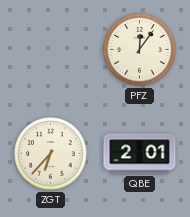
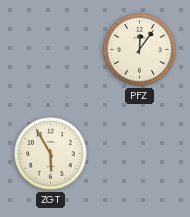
ZGT: 6:37 -> 5:55
QBE: 2:01 -> none
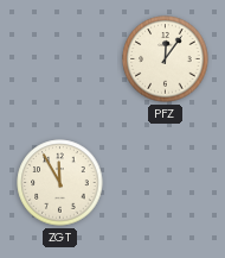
ZGT: 5:55 -> 11:55
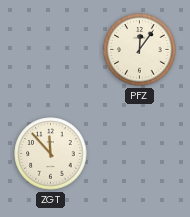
ZGT: 11:55 -> 11:53
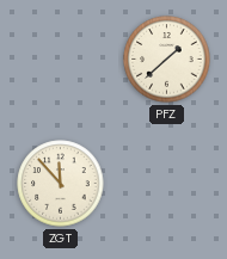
PFZ: 12:06 -> 1:38
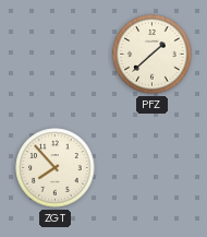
ZGT: 11:53 -> 7:53
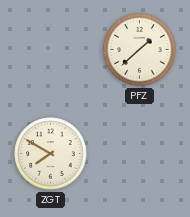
ZGT: 7:53 -> 7:50
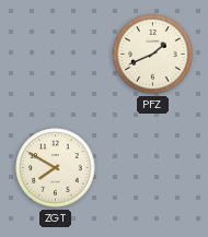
PFZ: 1:38 -> 1:41
